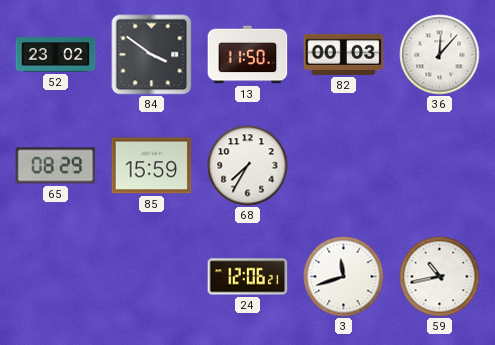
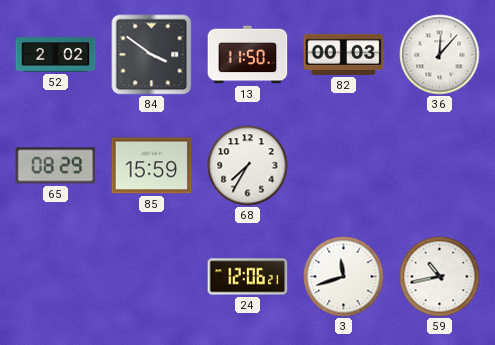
52: 23:02 -> 2:02
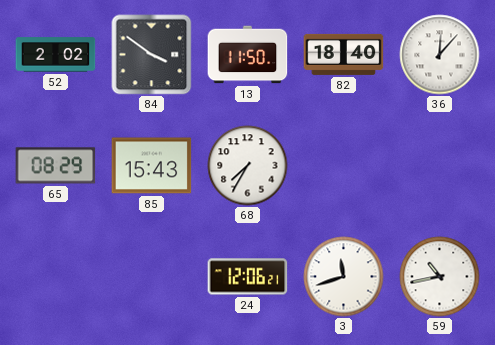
82: 00:03 -> 18:40
85: 15:59 -> 15:43
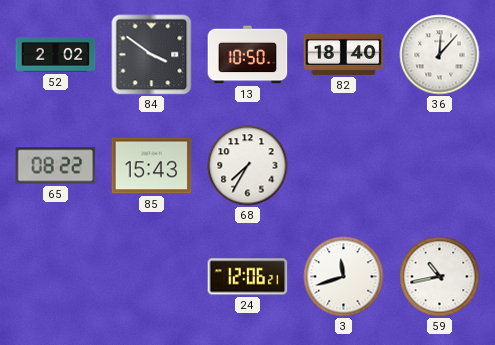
13: 11:50 -> 10:50
65: 08:29 -> 08:22
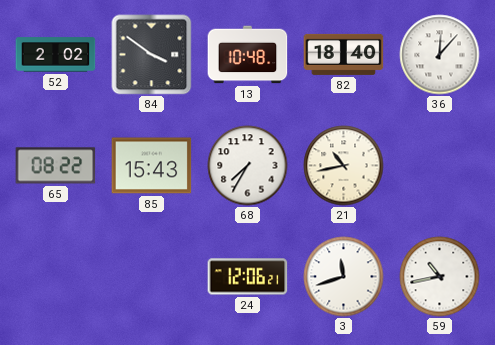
13: 10:50 -> 10:48
21: none -> 10:43
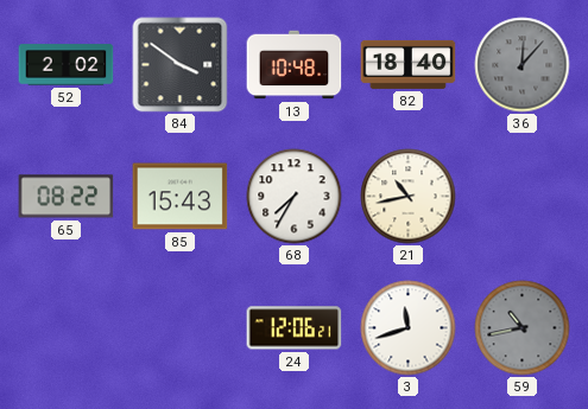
36 dial: white -> grey
59 dial: white -> grey
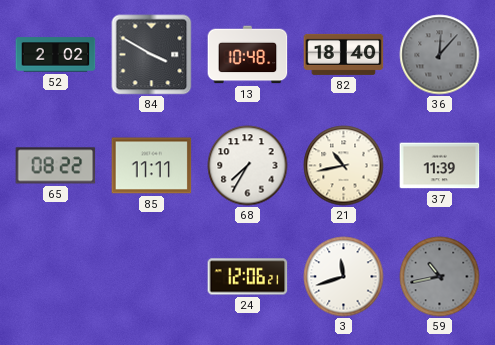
84: 3:51 -> 3:50
85: 15:43 -> 11:11
37: none -> 11:39
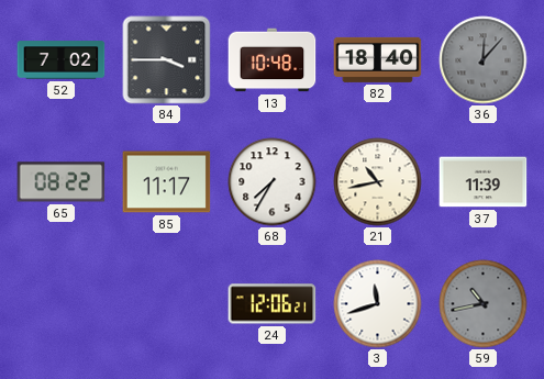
52: 2:02 -> 7:02
84: 3:50 -> 3:45
85: 11:11 -> 11:17
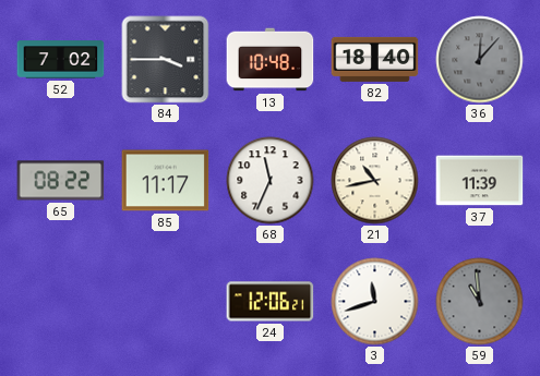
68: 7:35 -> 11:34
59: 10:43 -> 10:59
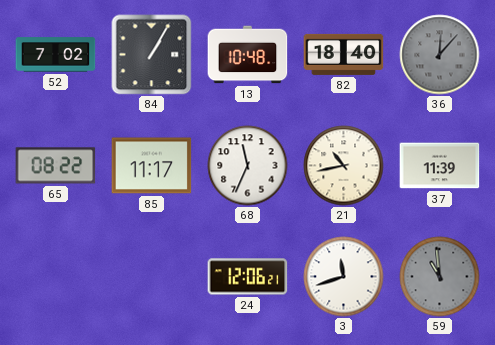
84: 3:45 -> 1:05
